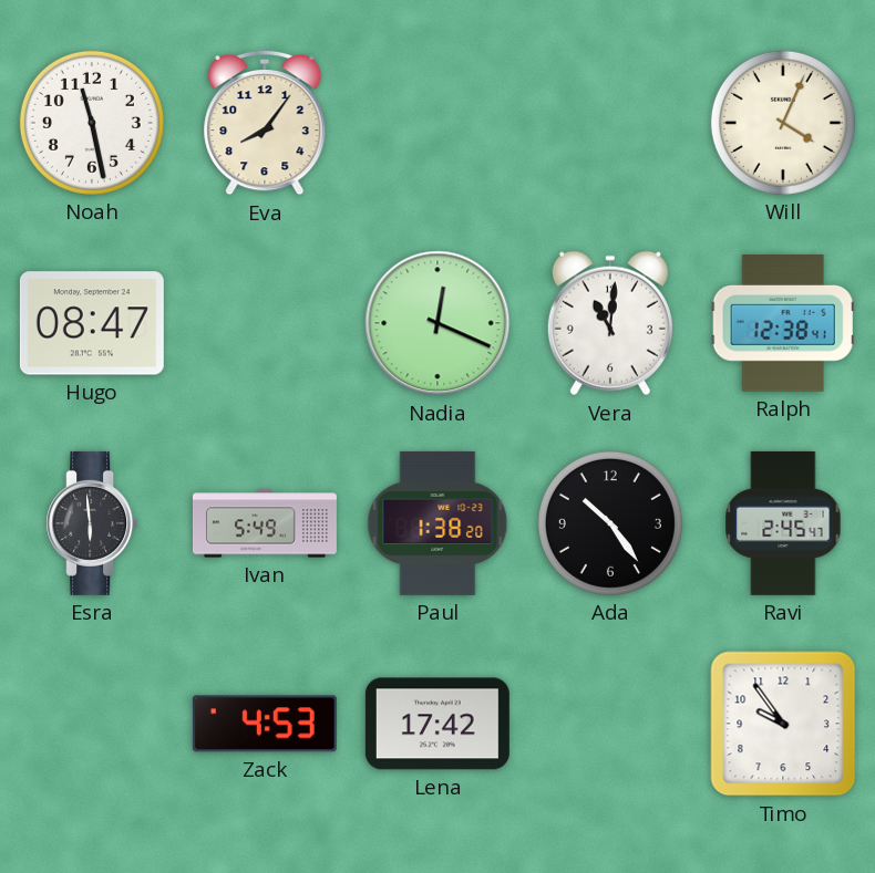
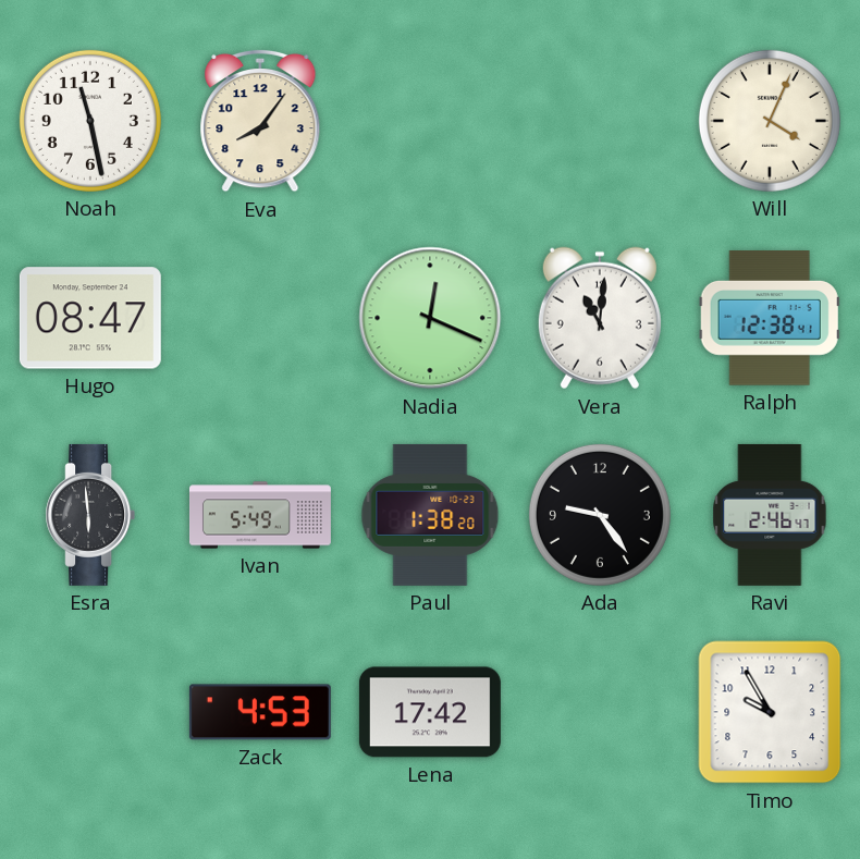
Ada: 10:24 -> 9:24
Ravi: 2:45 -> 2:46
Timo: 9:54 -> 9:55
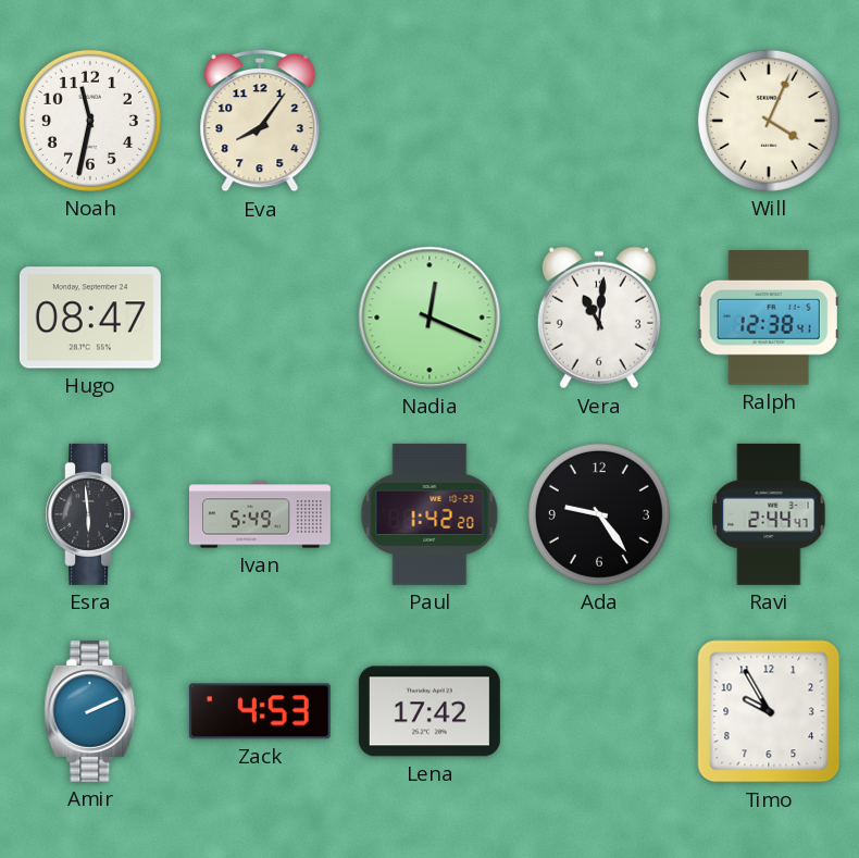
Noah: 11:28 -> 11:32
Paul: 1:38 -> 1:42
Ravi: 2:46 -> 2:44
Amir: none -> 2:11
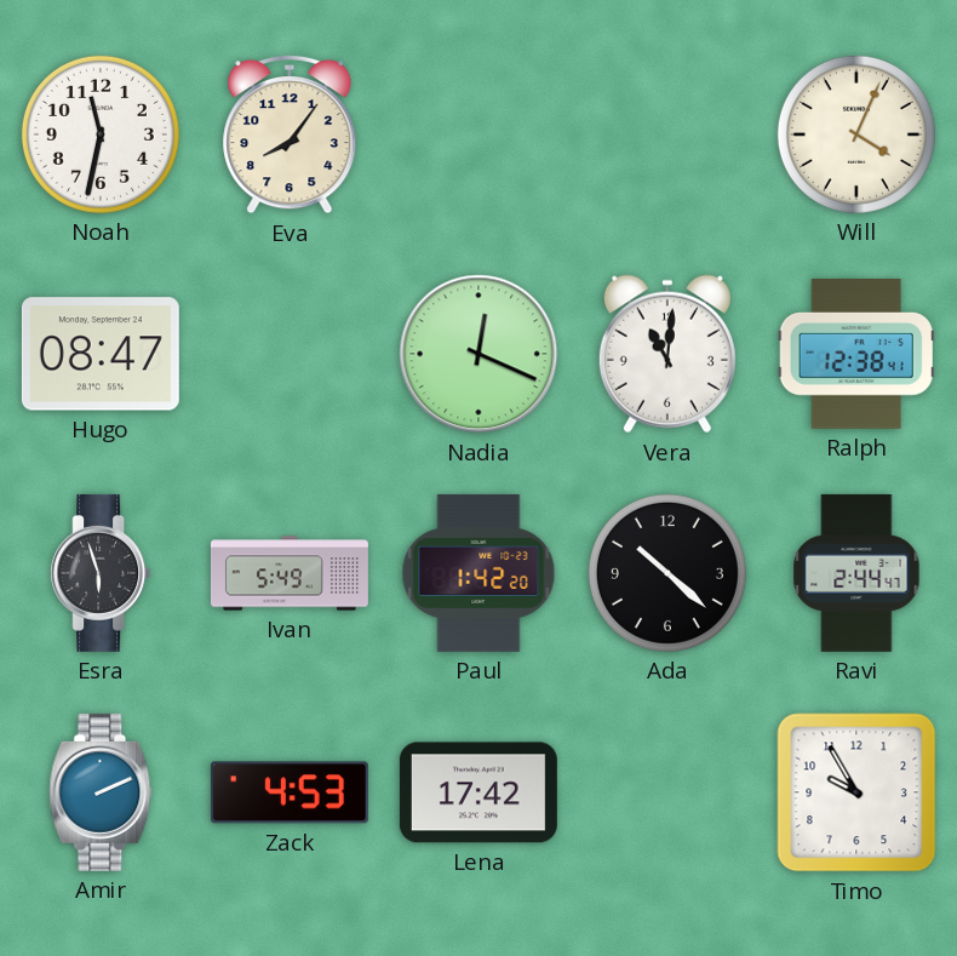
Esra: 5:59 -> 5:57
Ada: 9:24 -> 10:22
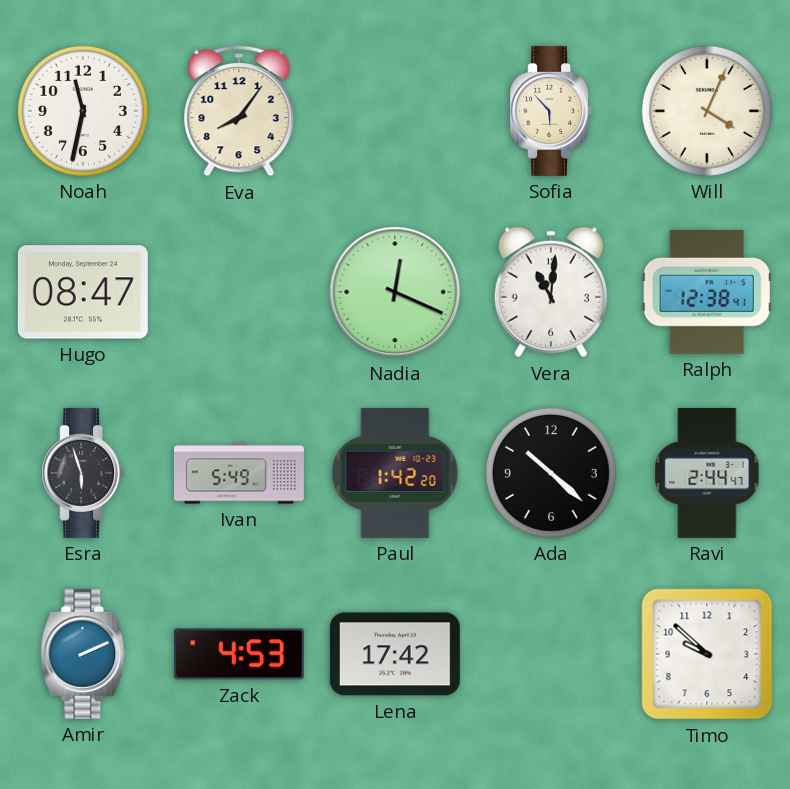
Sofia: none -> 5:53
Timo: 9:55 -> 9:52
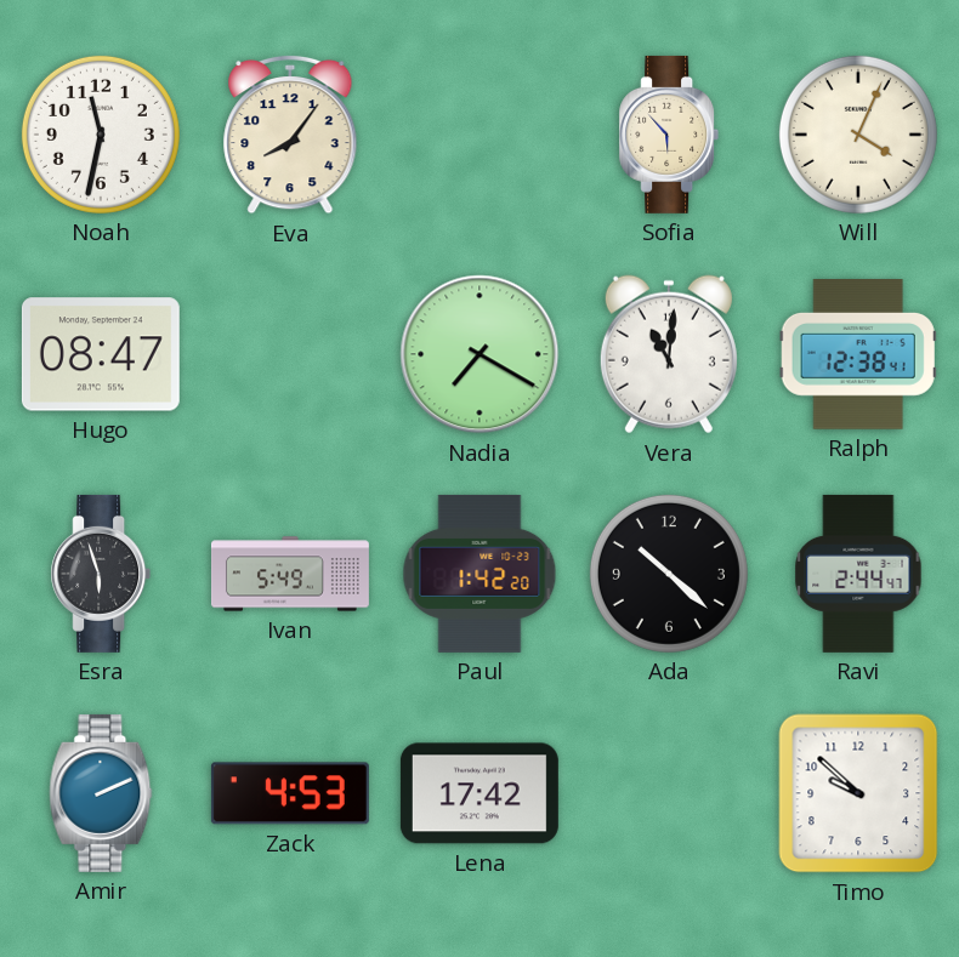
Nadia: 12:19 -> 7:20
